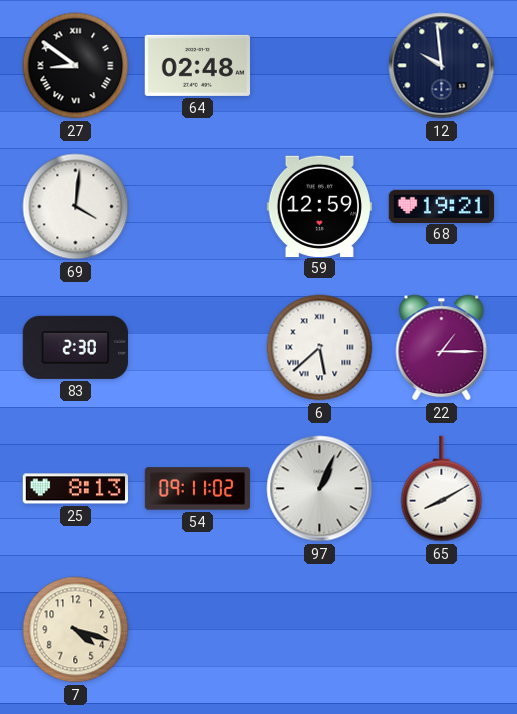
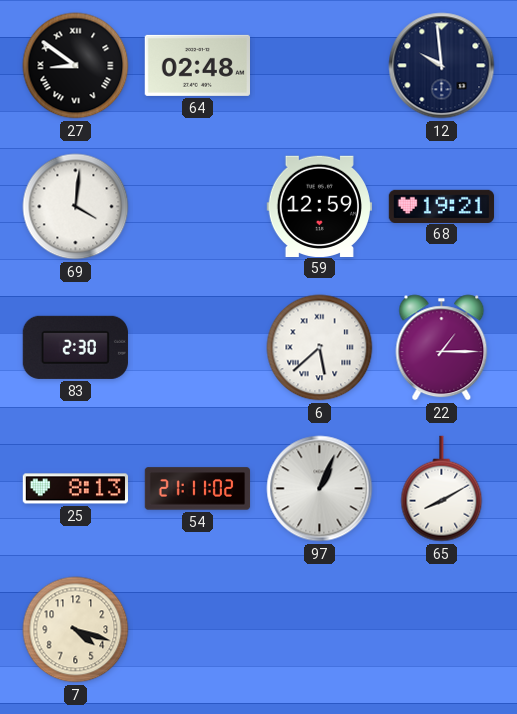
54: 09:11 -> 21:11
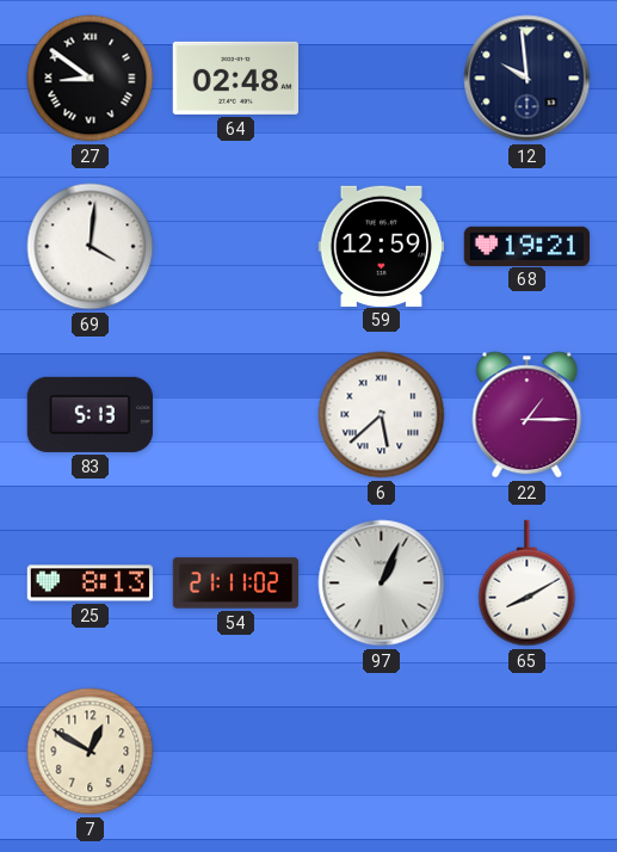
83: 2:30 -> 5:13
7: 4:18 -> 12:50
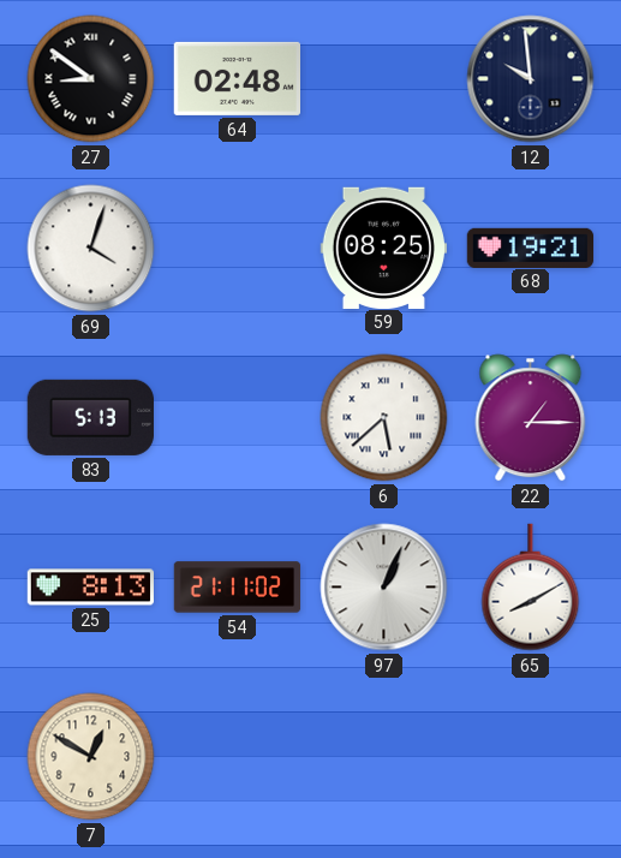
69: 4:01 -> 4:03
59: 12:59 -> 08:25
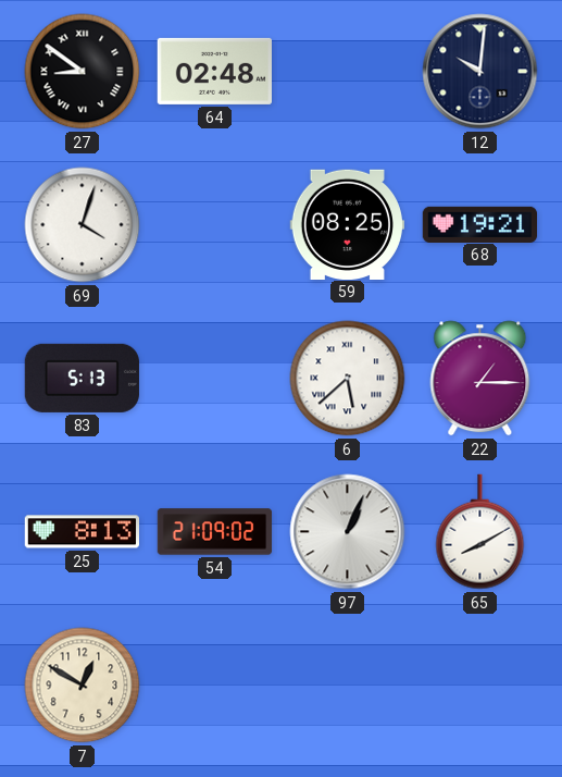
12: 9:59 -> 10:01
54: 21:11 -> 21:09
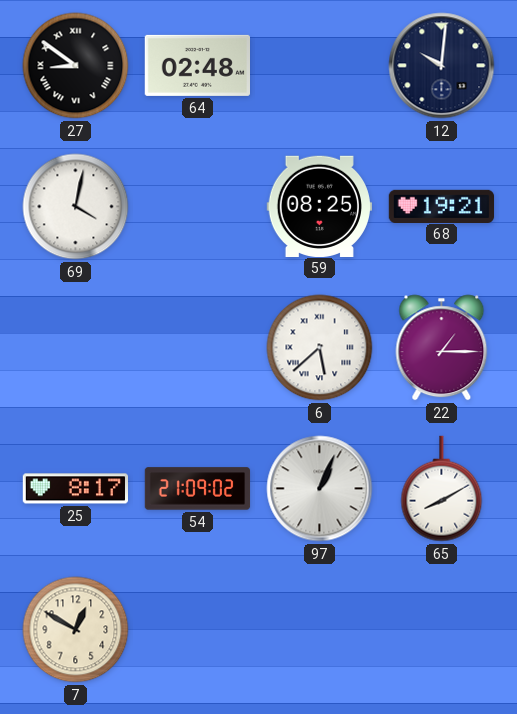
69: 4:03 -> 4:02
83: 5:13 -> none
25: 8:13 -> 8:17
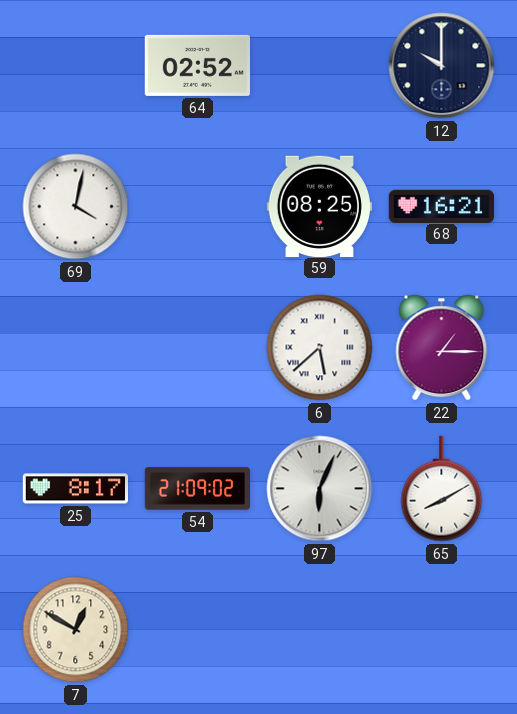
27: 8:51 -> none
64: 02:48 -> 02:52
12: 10:01 -> 10:00
68: 19:21 -> 16:21
97: 1:04 -> 6:04
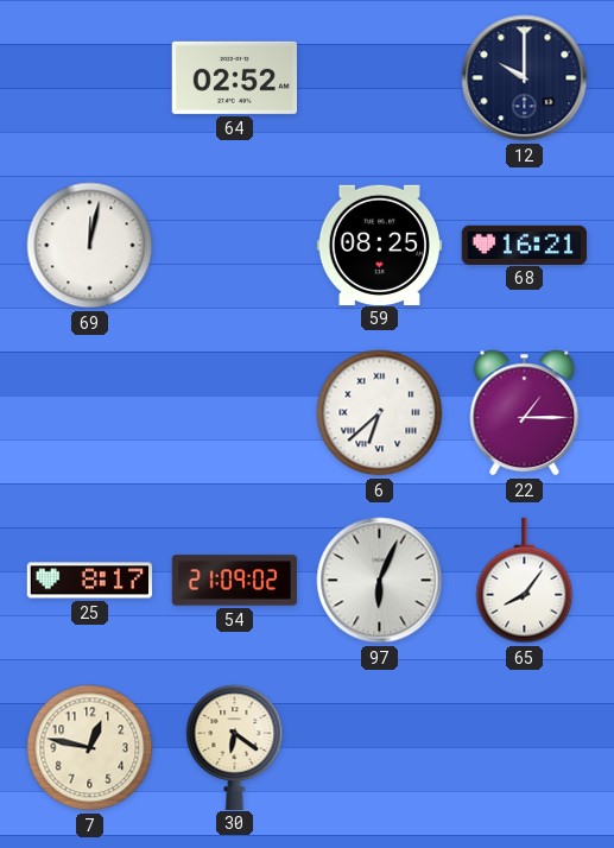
69: 4:02 -> 12:02
6: 5:38 -> 6:38
65: 8:10 -> 8:06
7: 12:50 -> 12:47
30: none -> 6:21
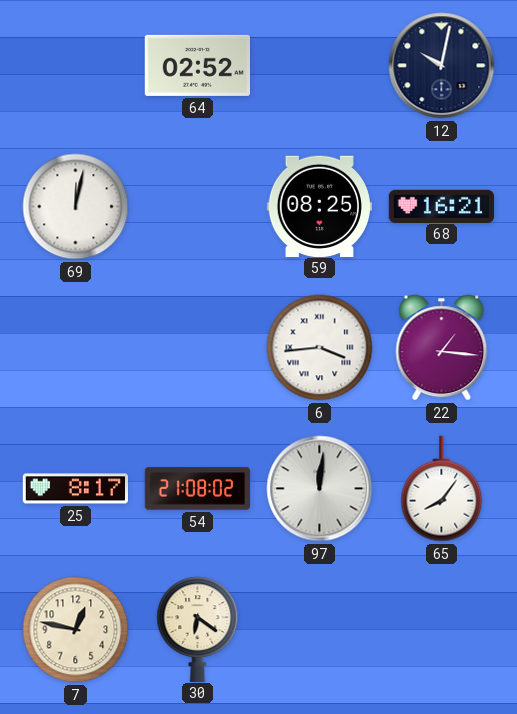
12: 10:00 -> 10:02
6: 6:38 -> 3:44
22: 1:15 -> 1:16
54: 21:09 -> 21:08
97: 6:04 -> 12:01
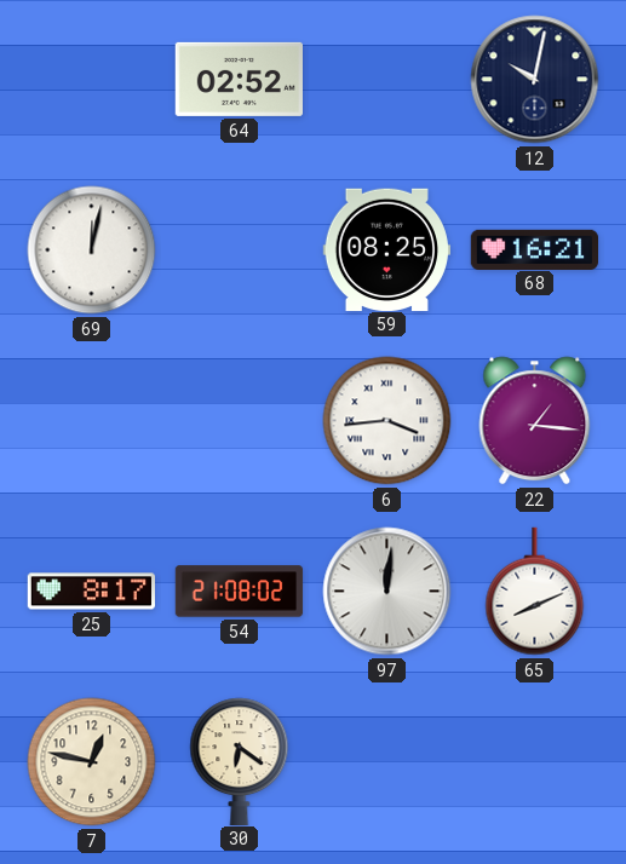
65: 8:06 -> 8:11
